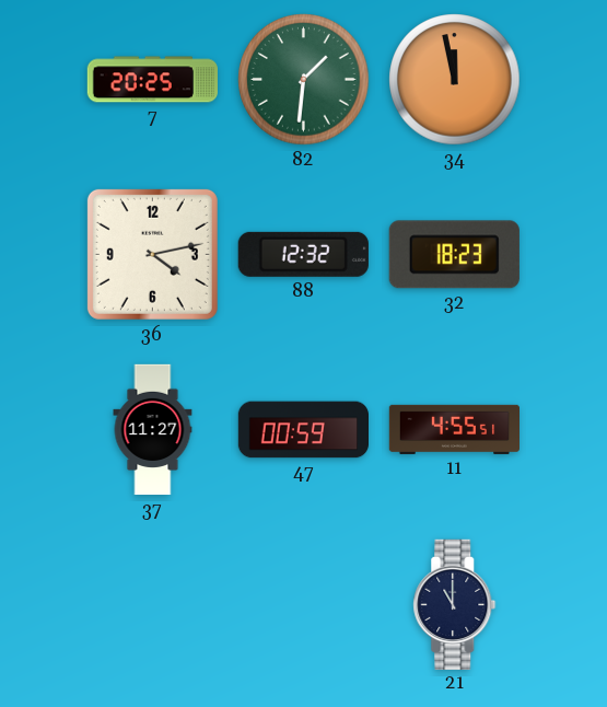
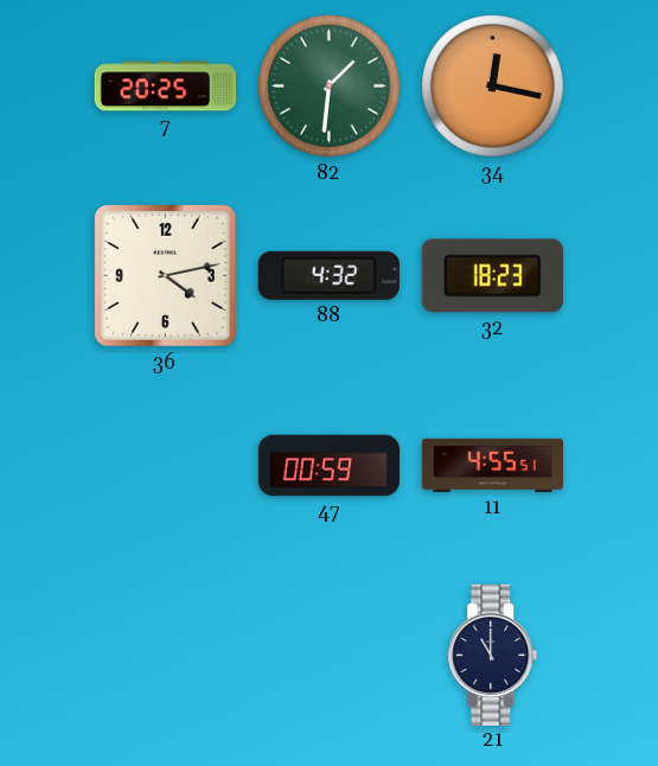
34: 11:58 -> 12:17
88: 12:32 -> 4:32
37: 11:27 -> none
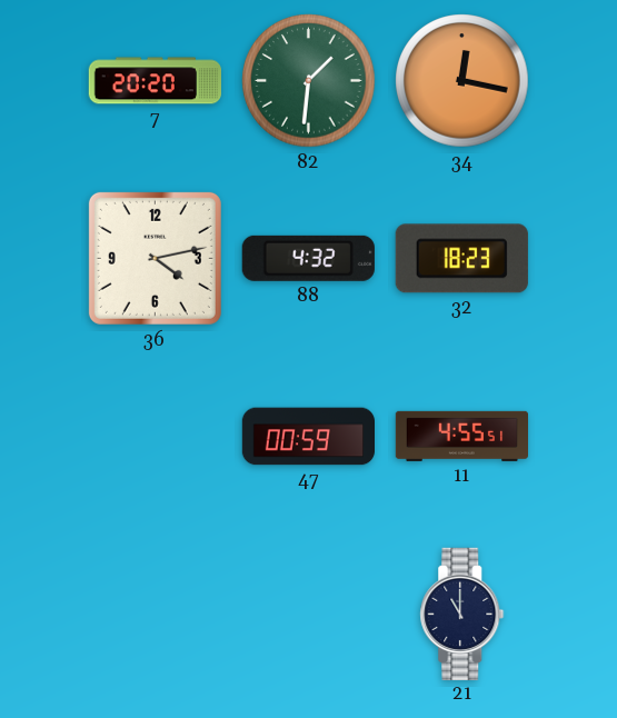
7: 20:25 -> 20:20
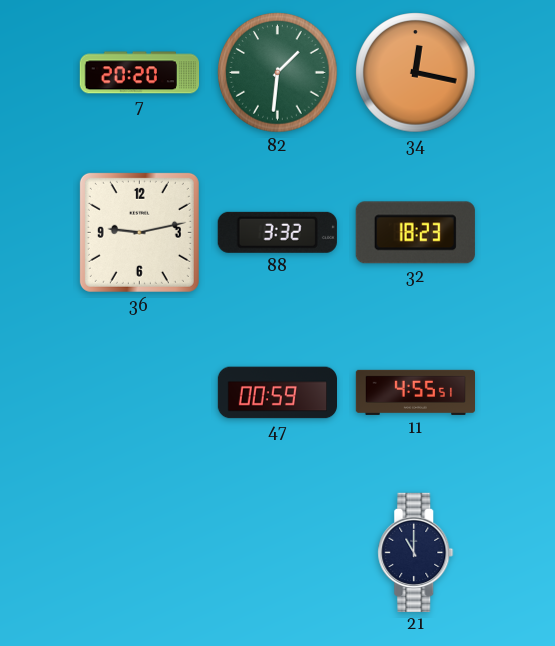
36: 4:13 -> 9:13
88: 4:32 -> 3:32
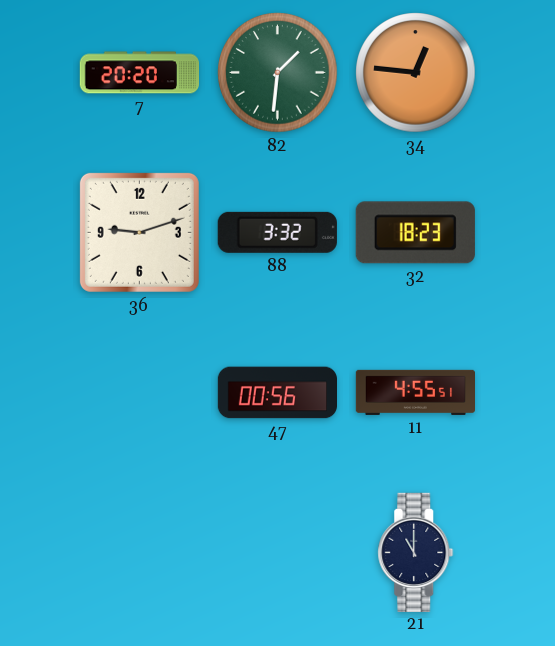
34: 12:17 -> 12:46
36: 9:13 -> 9:12
47: 00:59 -> 00:56
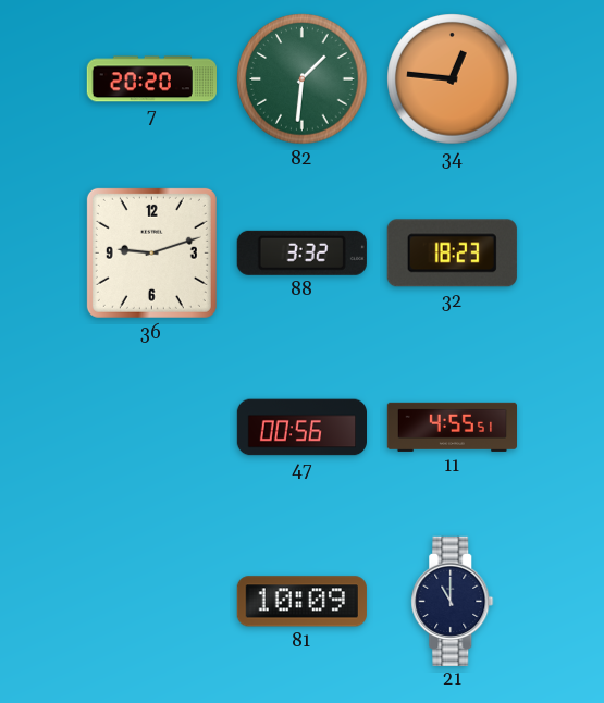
81: none -> 10:09
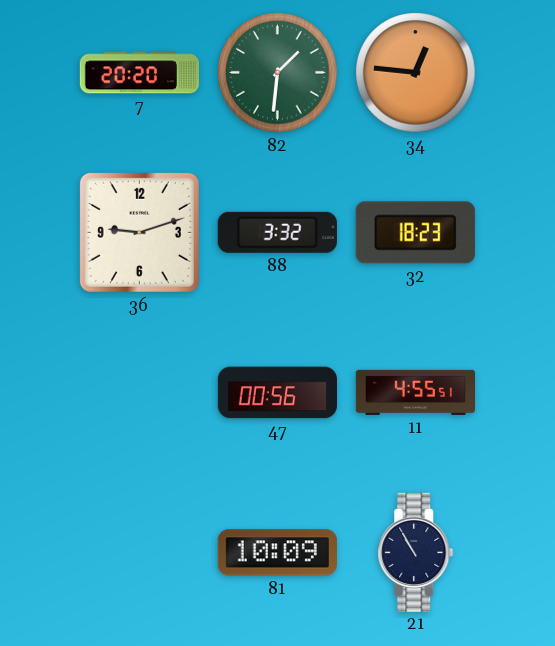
21: 11:00 -> 10:55
